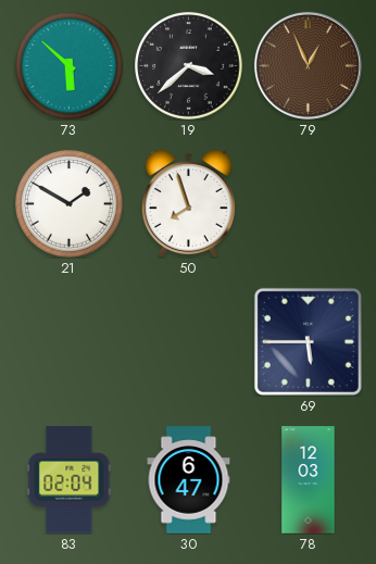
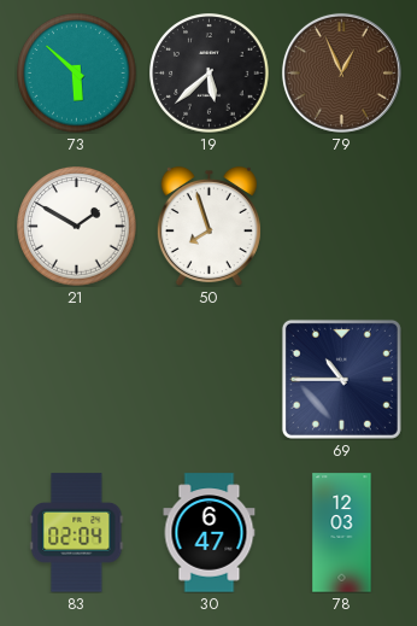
19: 3:38 -> 5:38
69: 5:45 -> 10:45
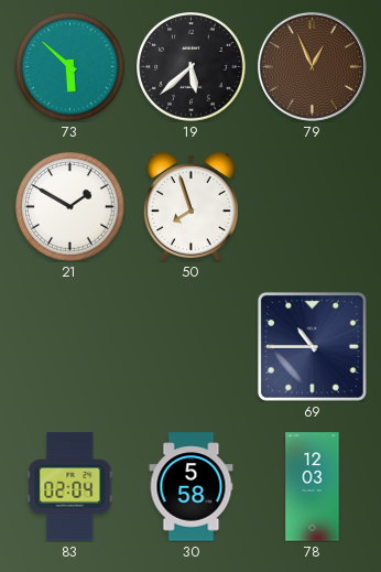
30: 6:47 -> 5:58
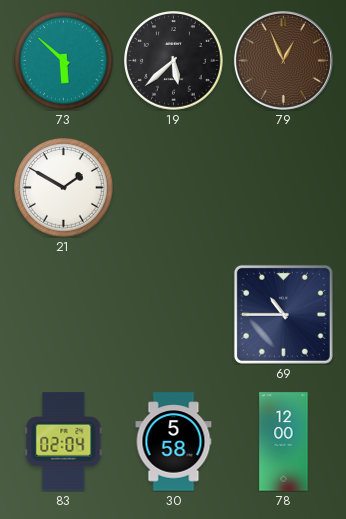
50: 7:57 -> none
78: 12:03 -> 12:00
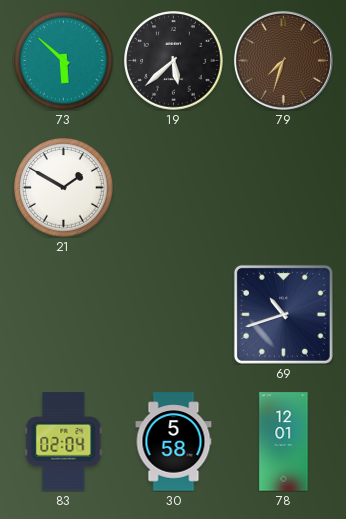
79: 12:56 -> 7:33
69: 10:45 -> 10:42
78: 12:00 -> 12:01
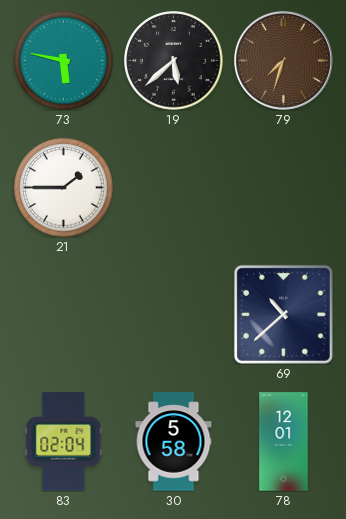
73: 5:52 -> 5:47
21: 1:50 -> 1:45
69: 10:42 -> 10:38
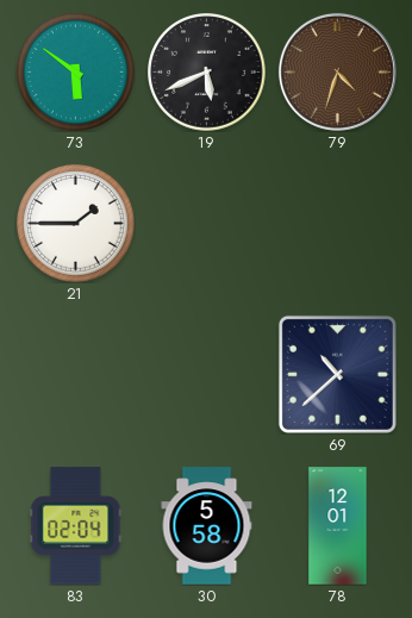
73: 5:47 -> 5:51
19: 5:38 -> 5:41
79: 7:33 -> 4:33
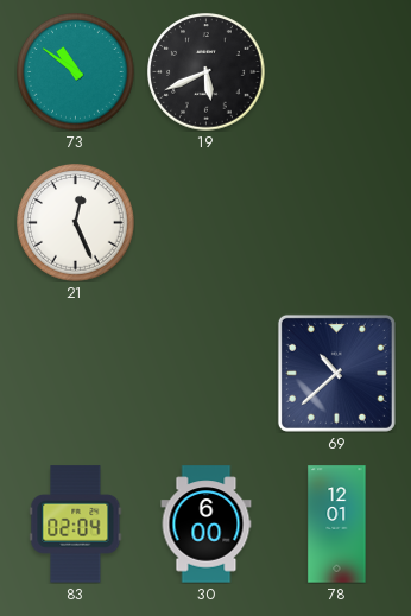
73: 5:51 -> 10:51
79: 4:33 -> none
21: 1:45 -> 12:26
30: 5:58 -> 6:00
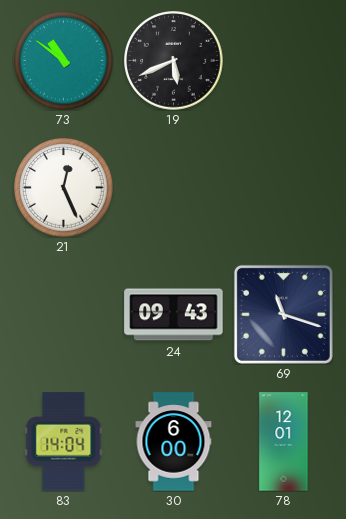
24: none -> 09:43
69: 10:38 -> 11:18
83: 02:04 -> 14:04
